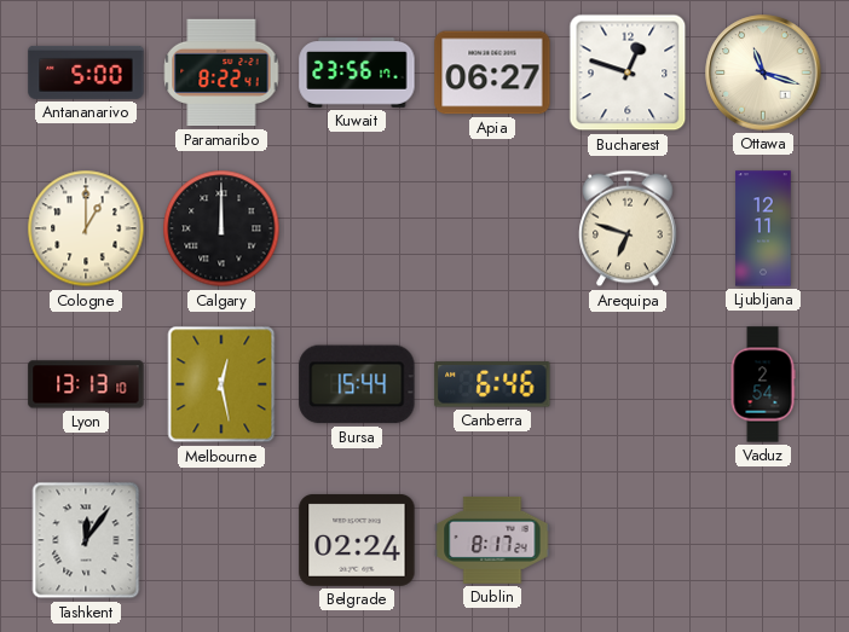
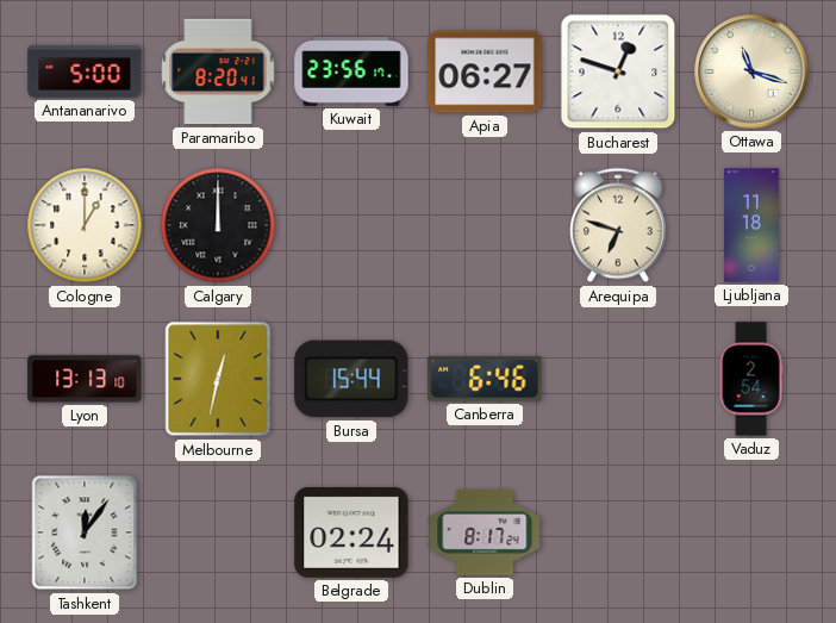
Paramaribo: 8:22 -> 8:20
Ljubljana: 12:11 -> 11:18
Melbourne: 12:28 -> 12:32
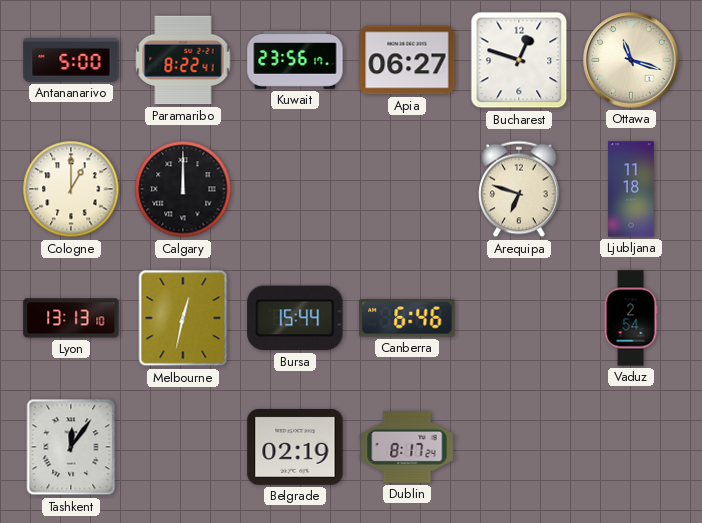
Paramaribo: 8:20 -> 8:22
Belgrade: 02:24 -> 02:19
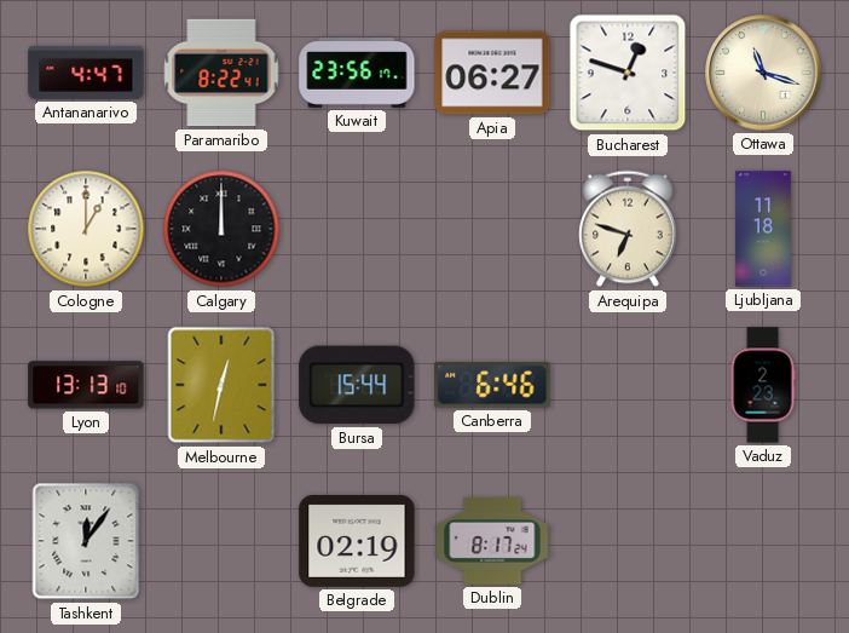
Antananarivo: 5:00 -> 4:47
Vaduz: 2:54 -> 2:23
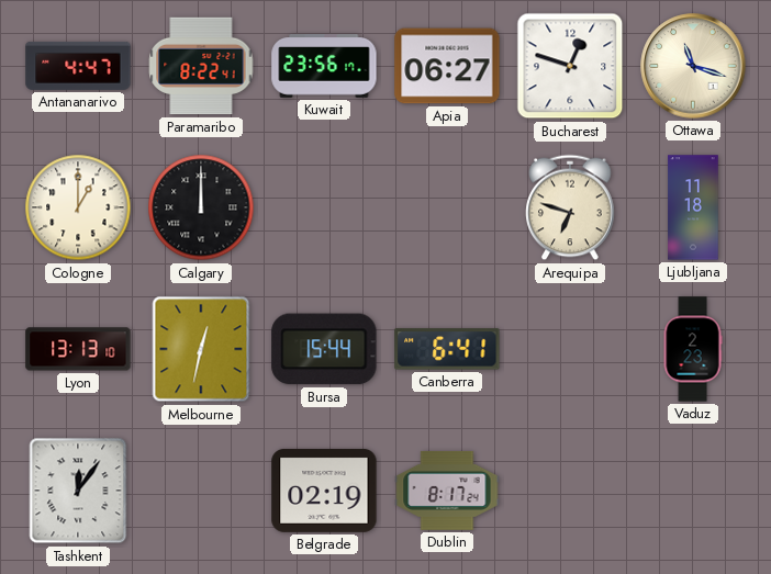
Canberra: 6:46 -> 6:41
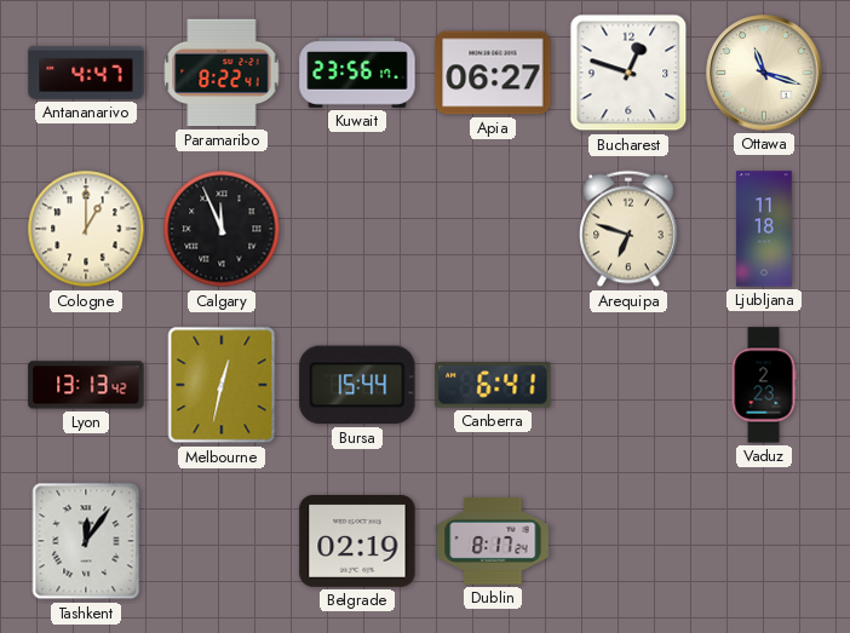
Calgary: 12:00 -> 11:56
Lyon: 13:13:10 -> 13:13:42
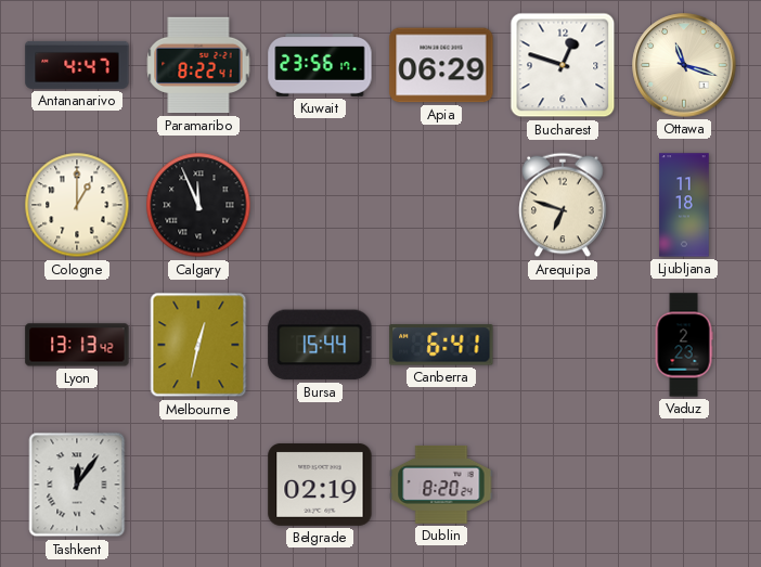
Apia: 06:27 -> 06:29
Dublin: 8:17 -> 8:20
